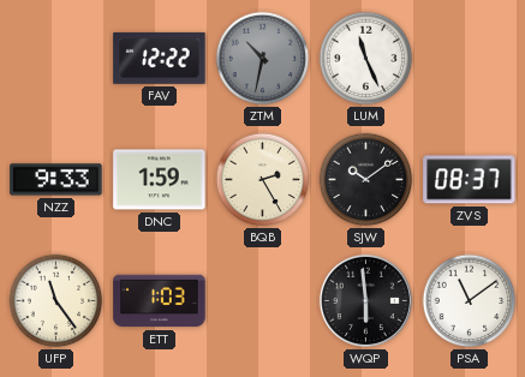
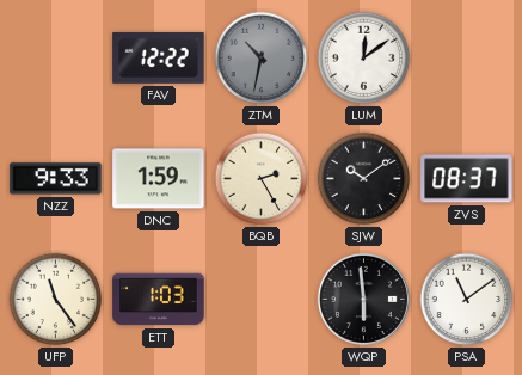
LUM: 11:26 -> 12:09
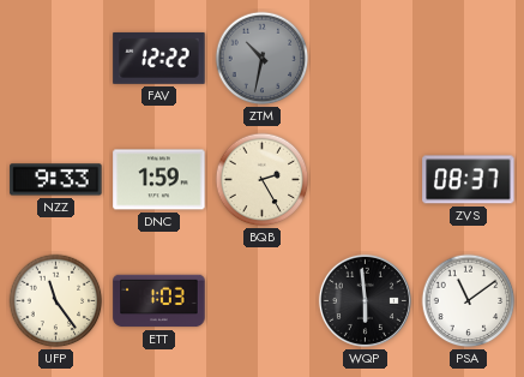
LUM: 12:09 -> none
SJW: 10:09 -> none
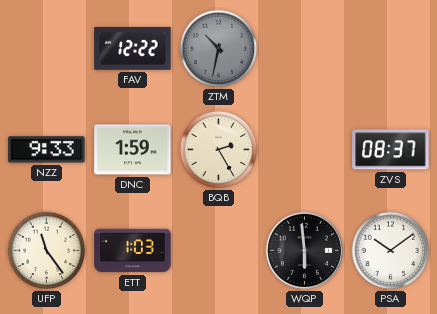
PSA: 11:09 -> 10:09
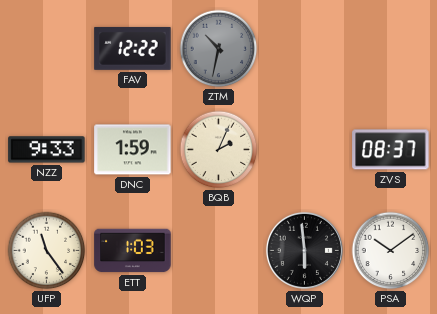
BQB: 2:25 -> 2:04
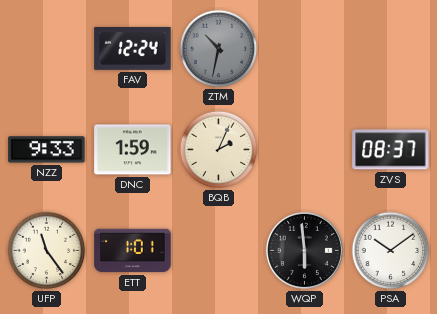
FAV: 12:22 -> 12:24
ETT: 1:03 -> 1:01
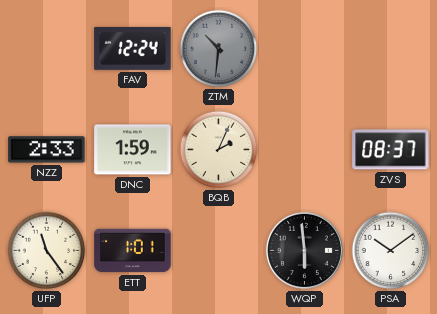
ZTM: 10:32 -> 10:31
NZZ: 9:33 -> 2:33
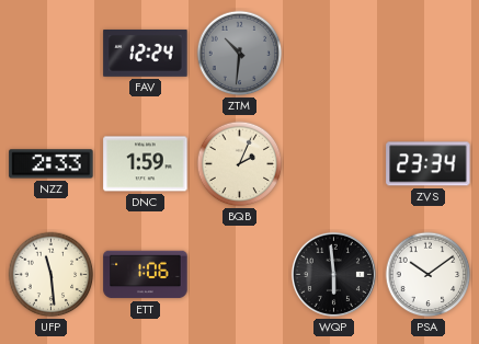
ZVS: 08:37 -> 23:34
UFP: 11:24 -> 11:29
ETT: 1:01 -> 1:06
